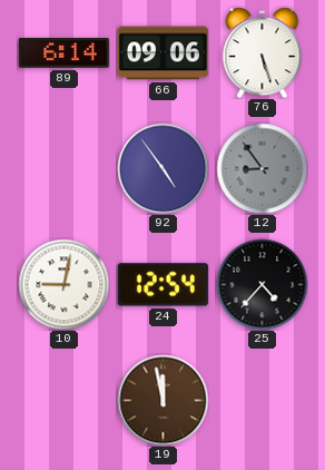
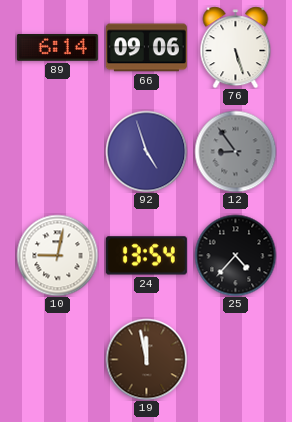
92: 4:54 -> 4:57
24: 12:54 -> 13:54
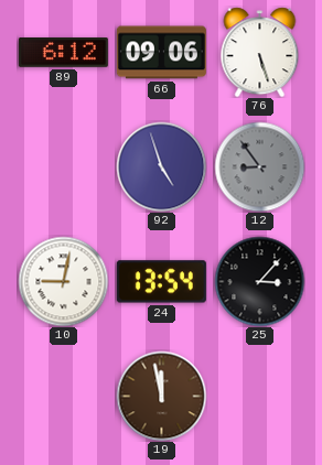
89: 6:14 -> 6:12
25: 4:37 -> 3:07
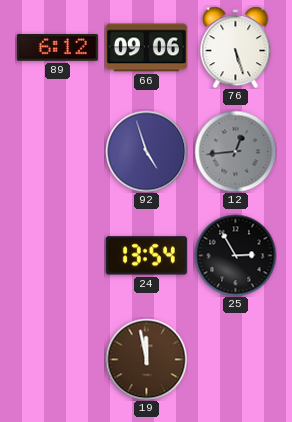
12: 8:54 -> 12:44
10: 9:02 -> none
25: 3:07 -> 2:55
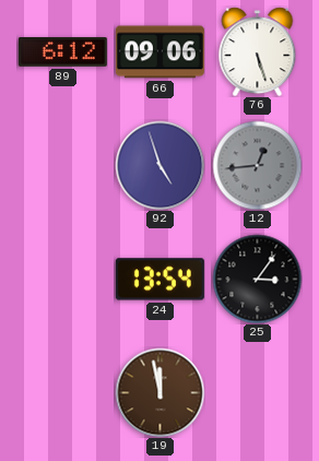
25: 2:55 -> 3:06
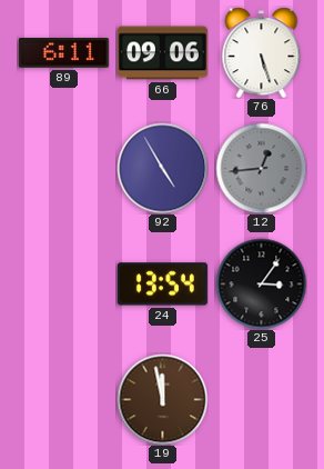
89: 6:12 -> 6:11
92: 4:57 -> 4:55
